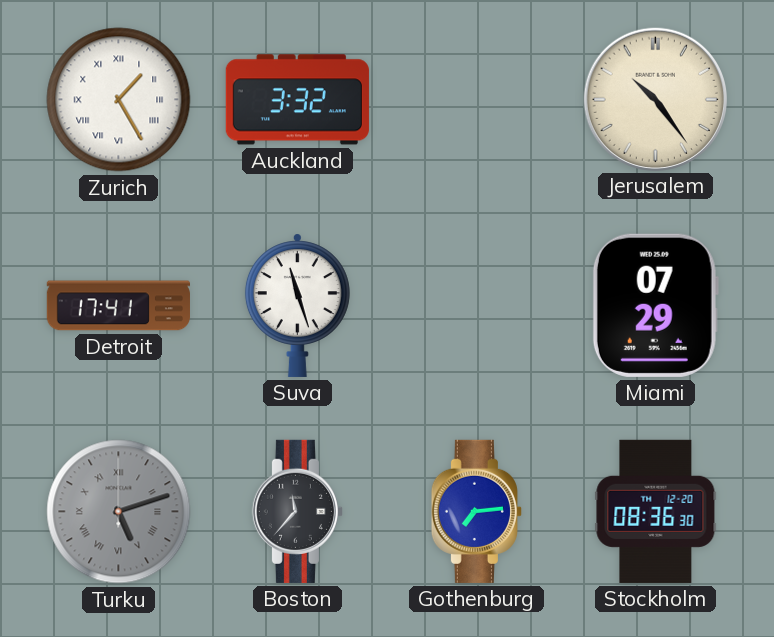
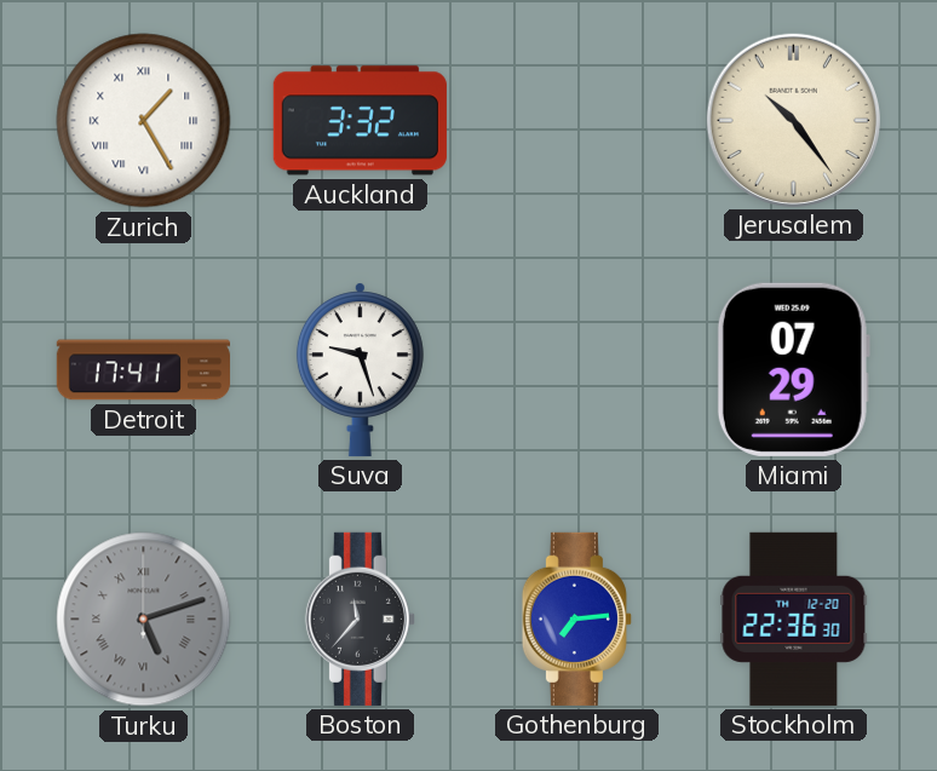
Suva: 11:27 -> 9:27
Stockholm: 08:36 -> 22:36
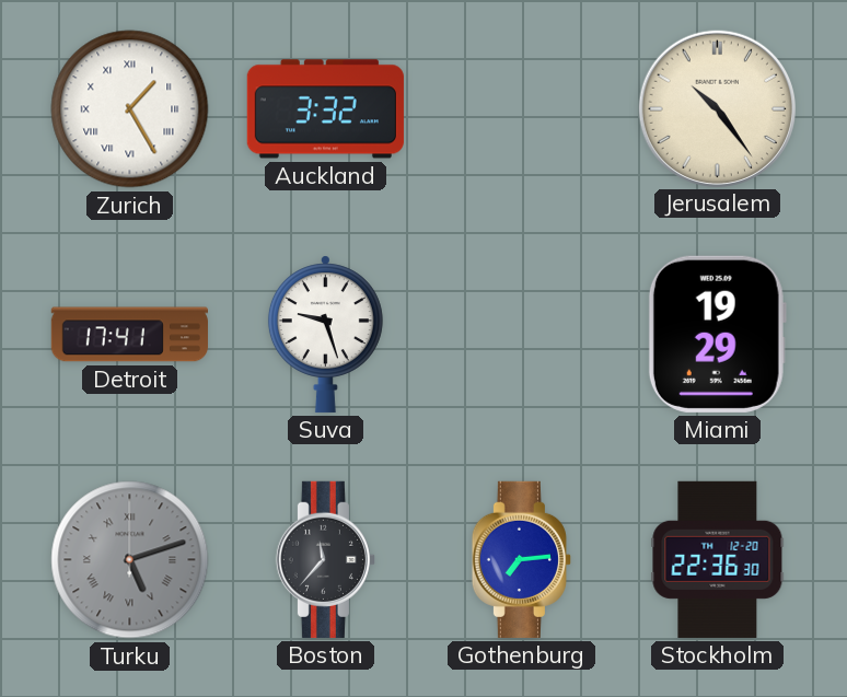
Miami: 07:29 -> 19:29
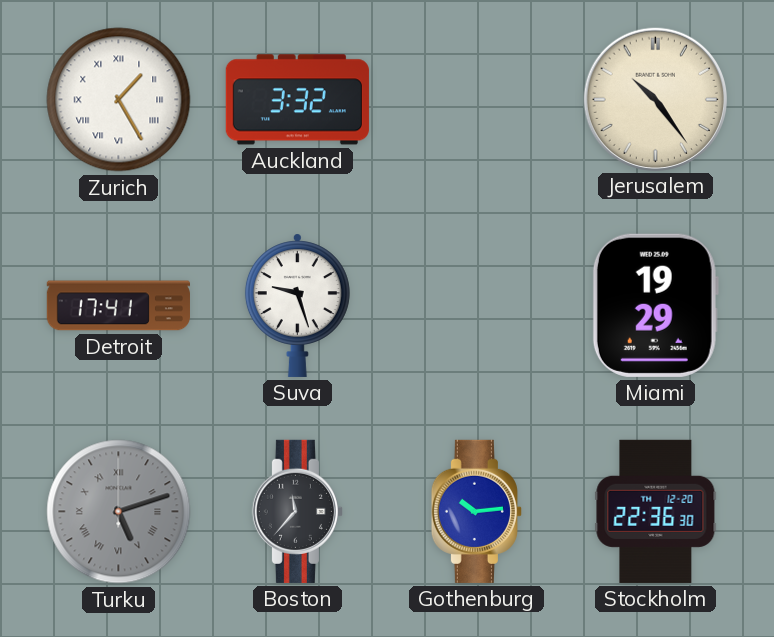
Gothenburg: 7:14 -> 10:14
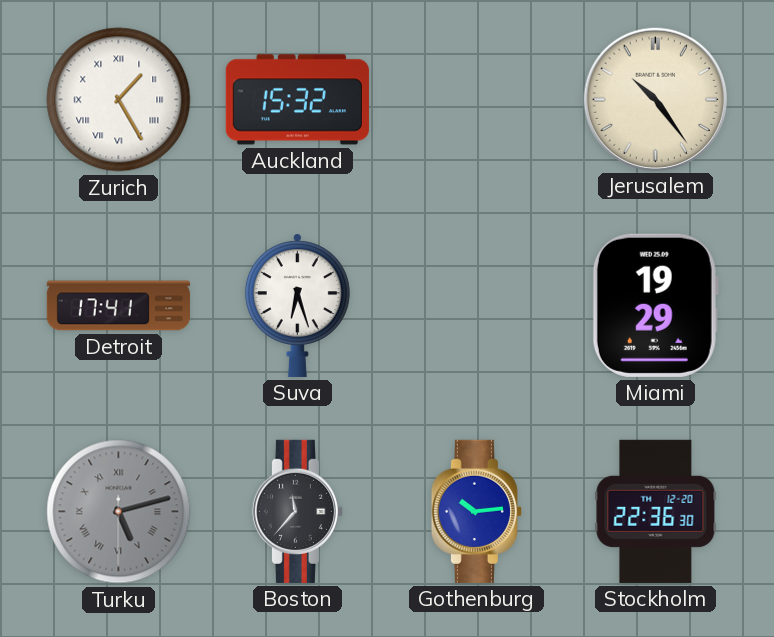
Auckland: 3:32 -> 15:32
Suva: 9:27 -> 6:27
Turku: 5:12:00 -> 5:12:30
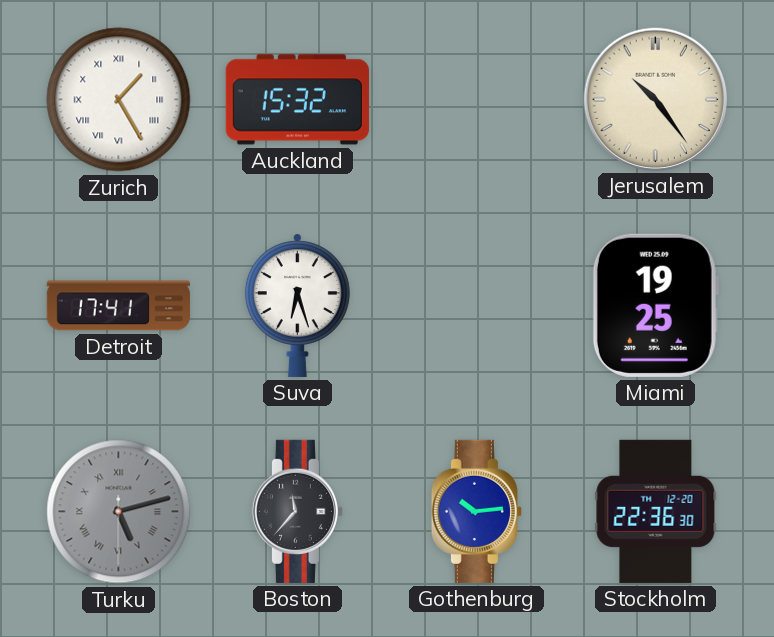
Miami: 19:29 -> 19:25
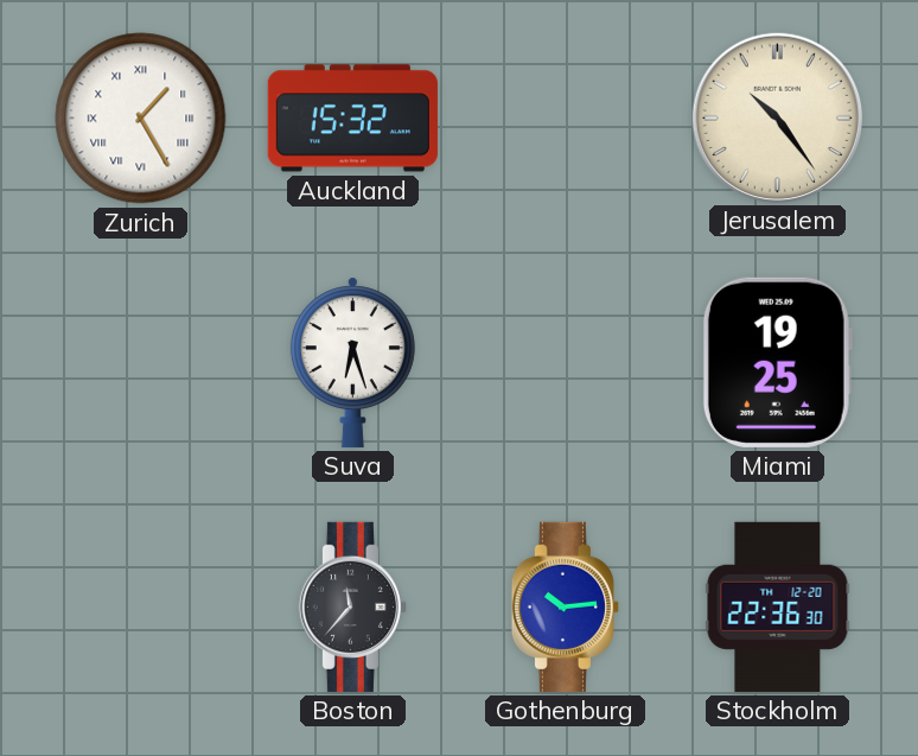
Detroit: 17:41 -> none
Turku: 5:12 -> none
